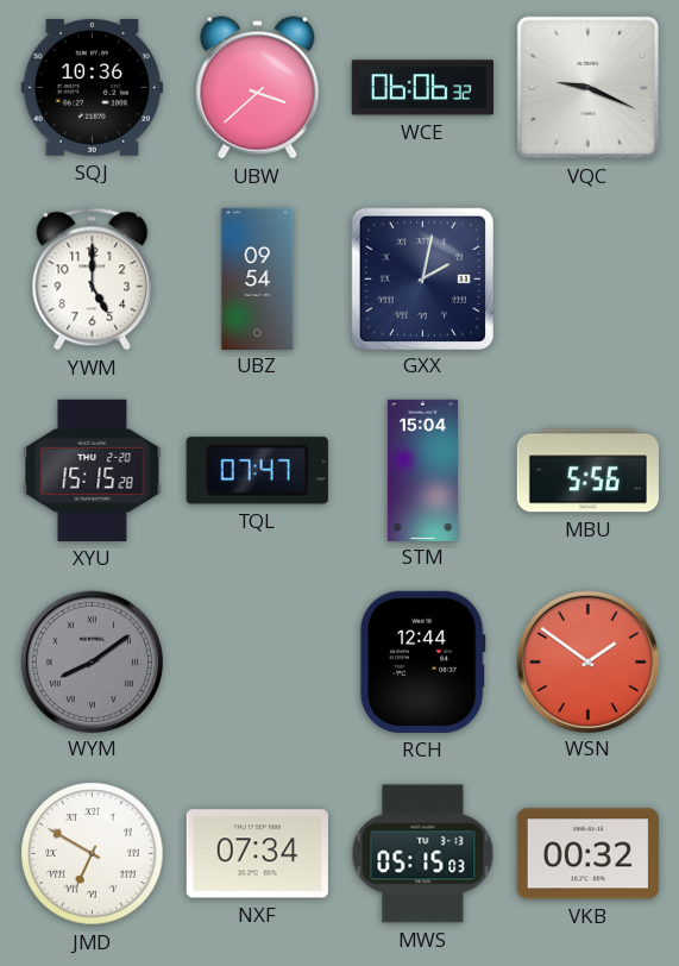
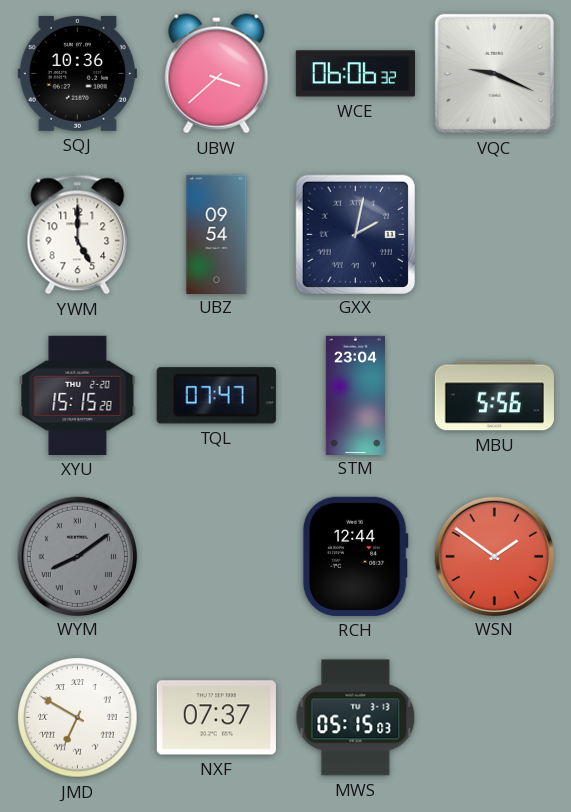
STM: 15:04 -> 23:04
NXF: 07:34 -> 07:37
VKB: 00:32 -> none
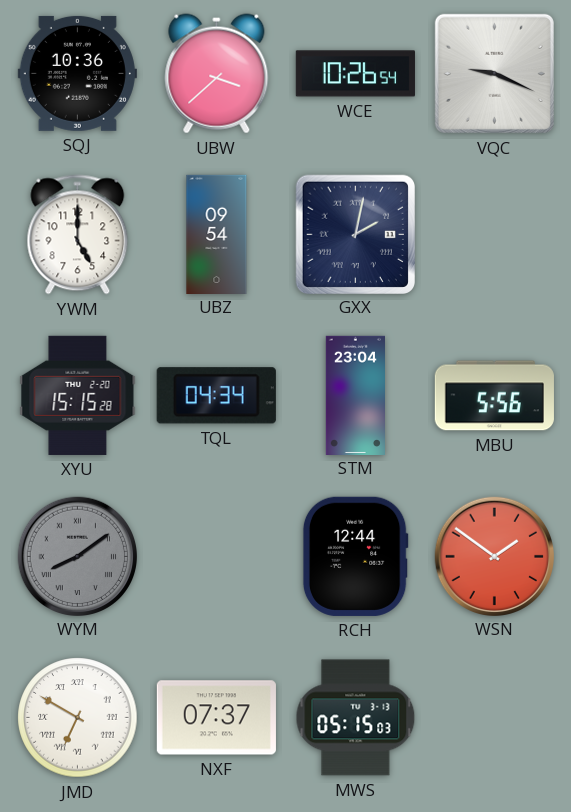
WCE: 06:06 -> 10:26
TQL: 07:47 -> 04:34
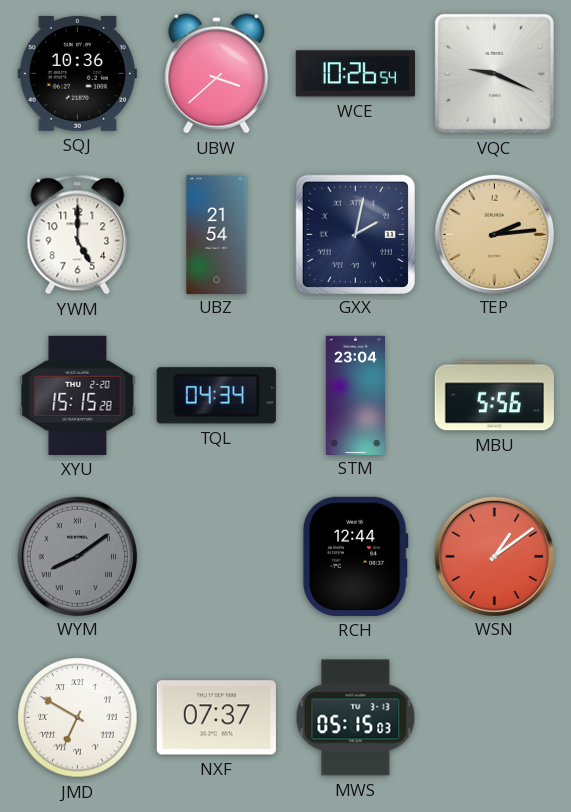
UBZ: 09:54 -> 21:54
TEP: none -> 2:14
WSN: 1:51 -> 1:09
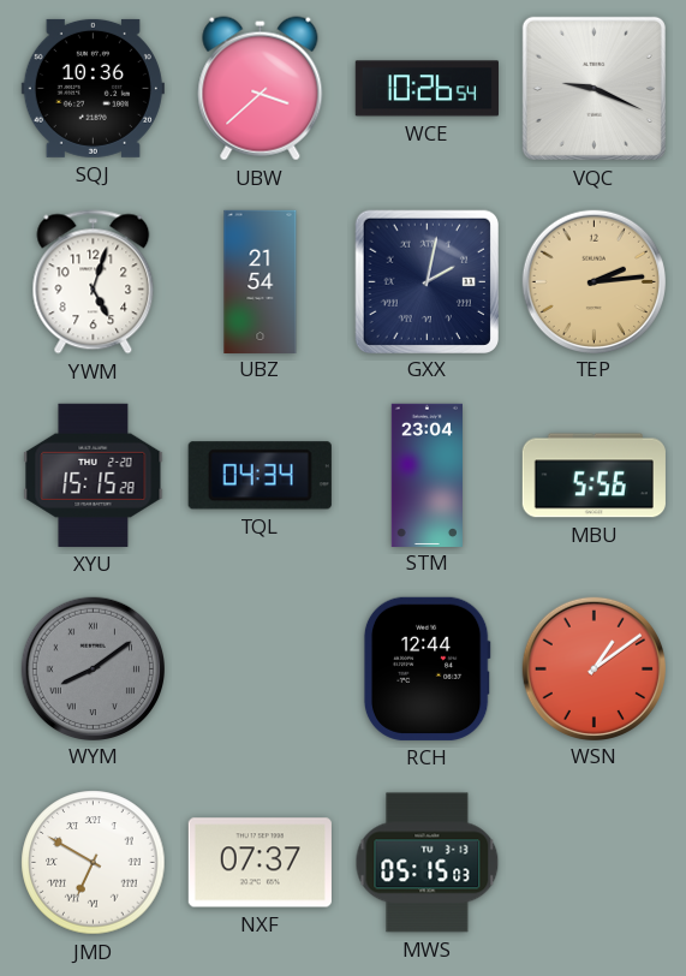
YWM: 5:00 -> 5:03
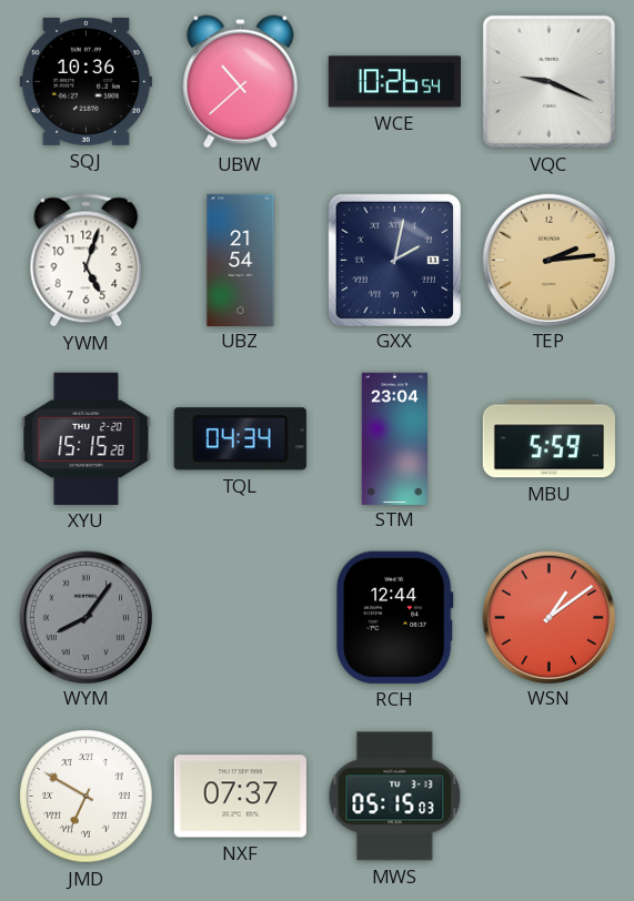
UBW: 3:38 -> 10:38
MBU: 5:56 -> 5:59
WYM: 8:09 -> 8:06
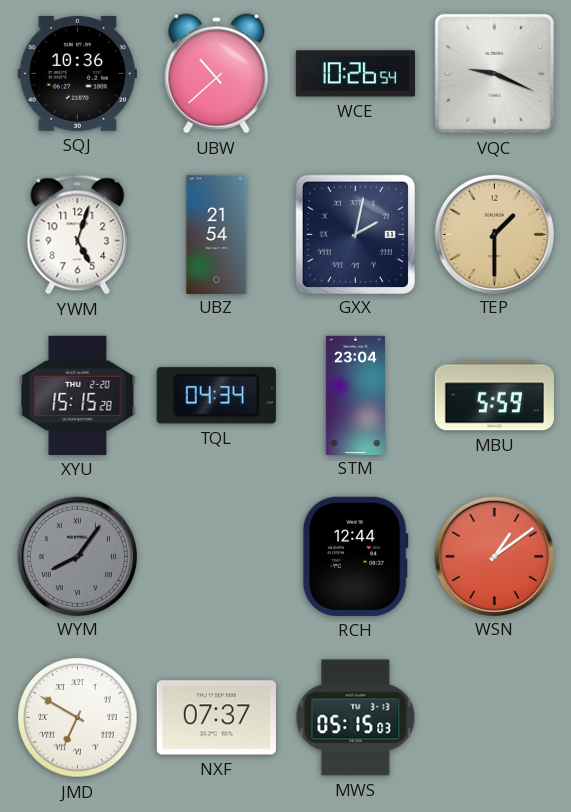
TEP: 2:14 -> 1:30
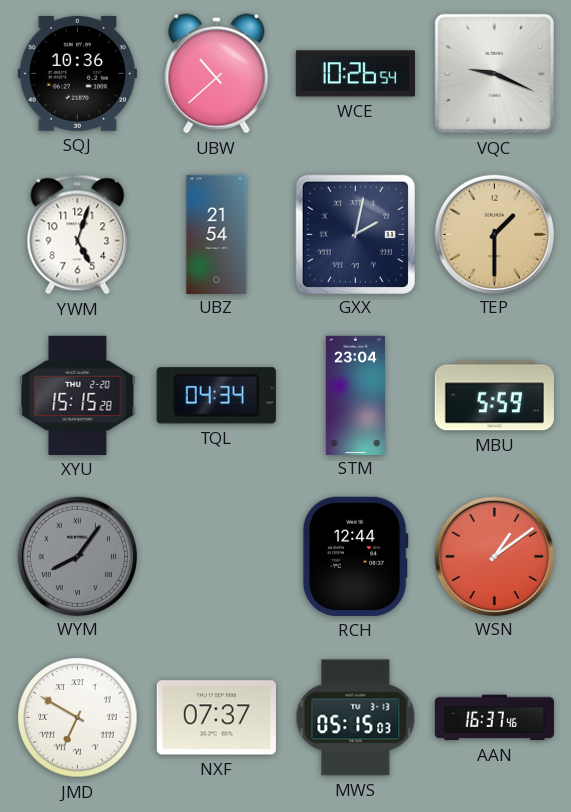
AAN: none -> 16:37
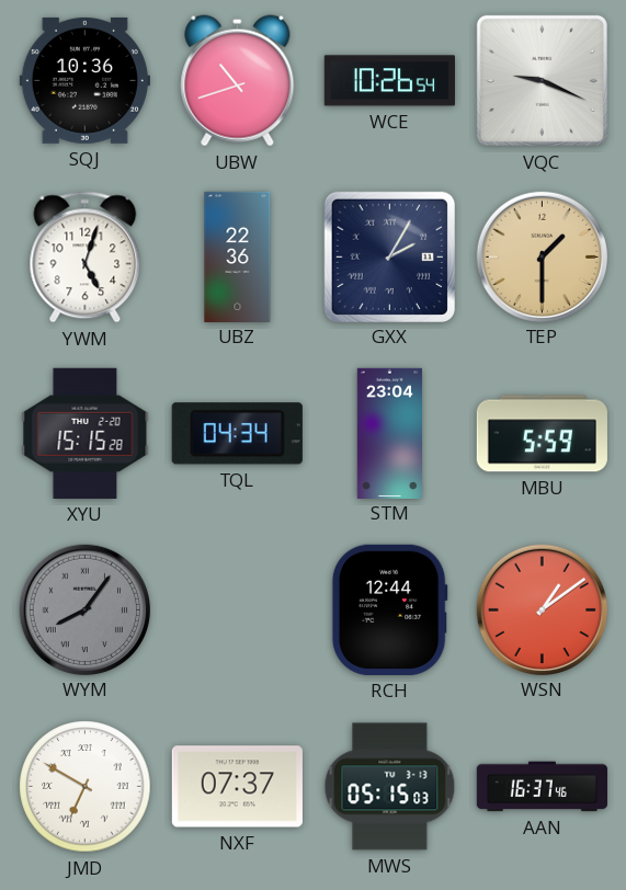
UBW: 10:38 -> 10:42
UBZ: 21:54 -> 22:36
GXX: 2:02 -> 2:05
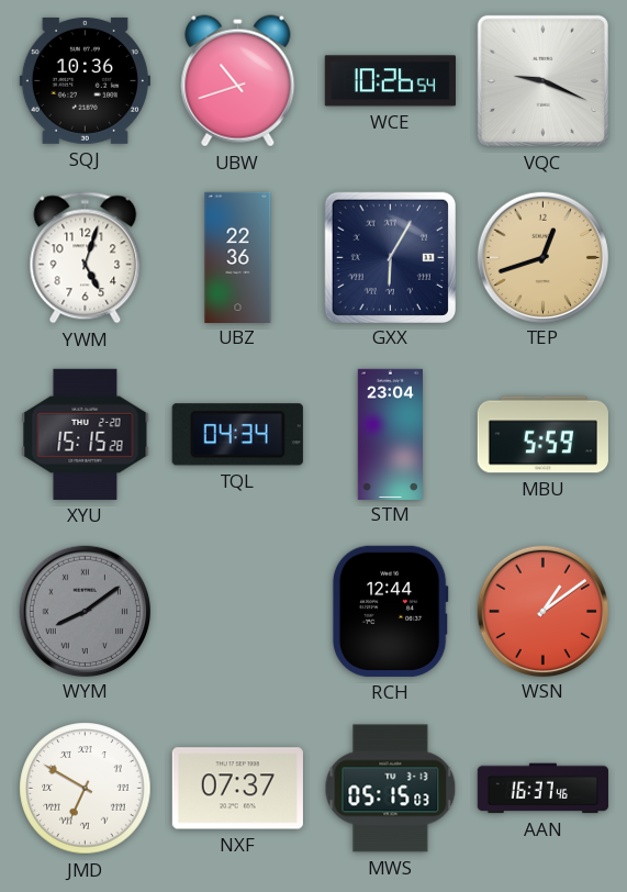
GXX: 2:05 -> 6:05
TEP: 1:30 -> 12:42
WYM: 8:06 -> 8:09
